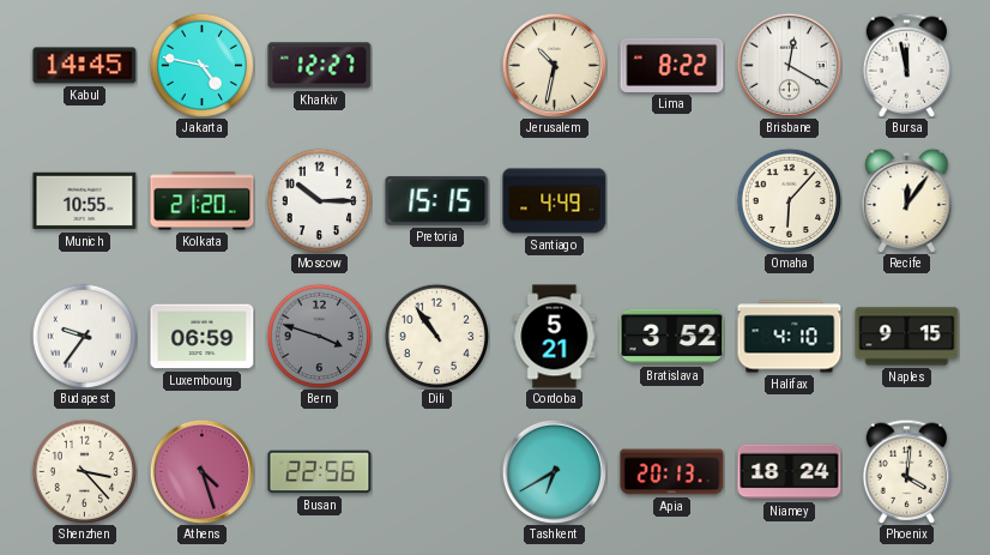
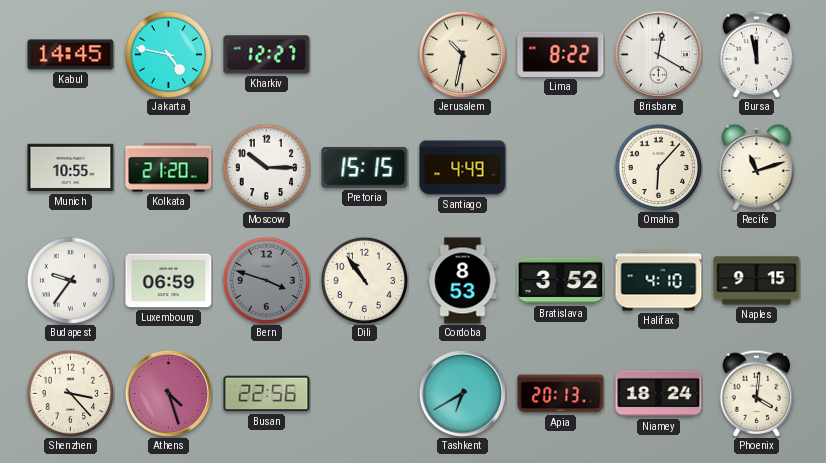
Recife: 12:06 -> 11:12
Cordoba: 5:21 -> 8:53
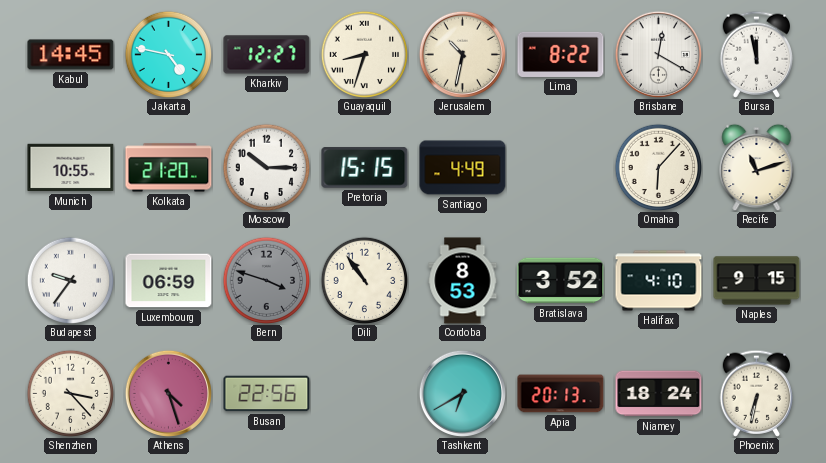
Guayaquil: none -> 8:33
Phoenix: 4:01 -> 6:32
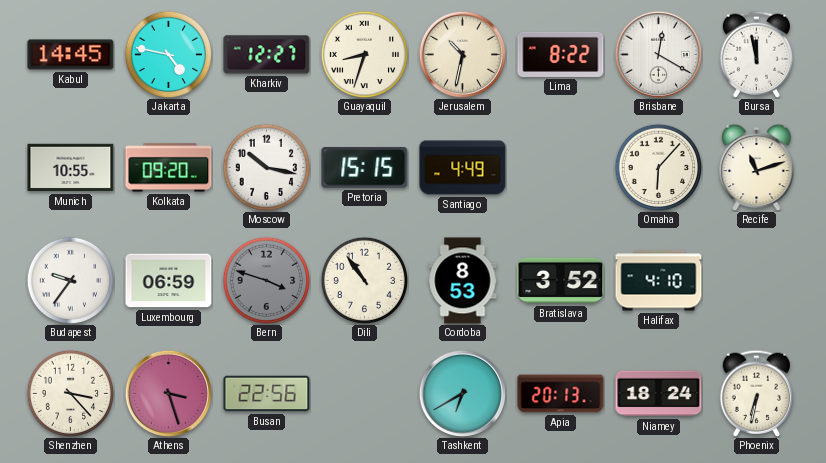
Kolkata: 21:20 -> 09:20
Moscow: 10:15 -> 10:17
Naples: 9:15 -> none
Athens: 4:27 -> 3:27
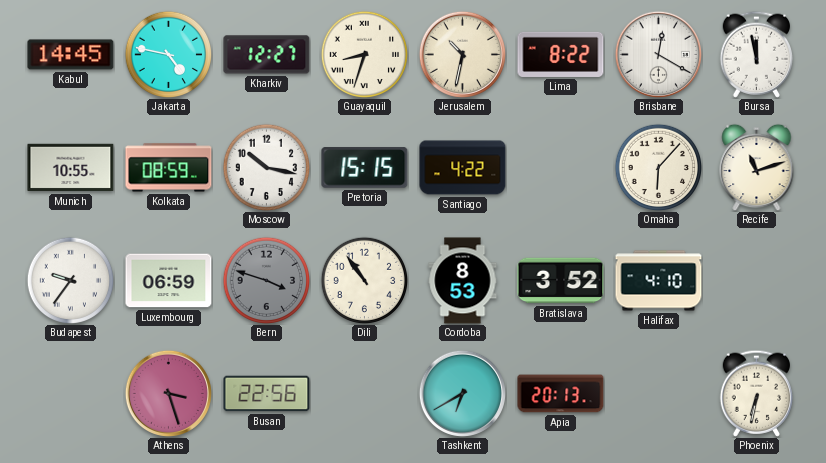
Kolkata: 09:20 -> 08:59
Santiago: 4:49 -> 4:22
Shenzhen: 3:23 -> none
Niamey: 18:24 -> none
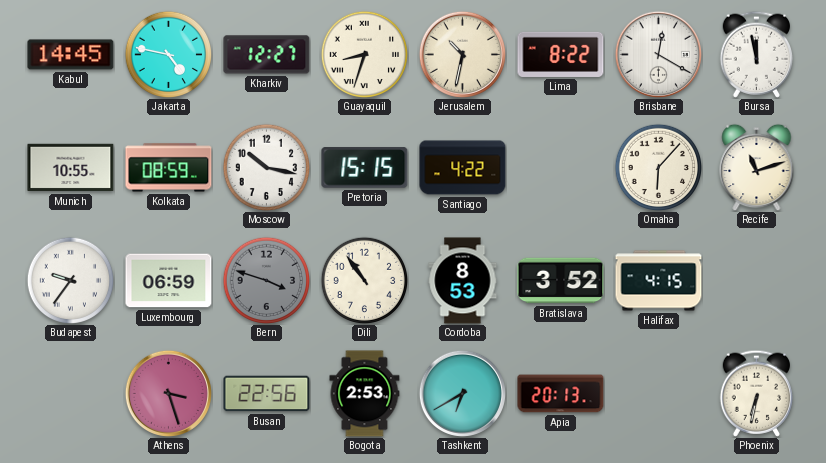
Halifax: 4:10 -> 4:15
Bogota: none -> 2:53
